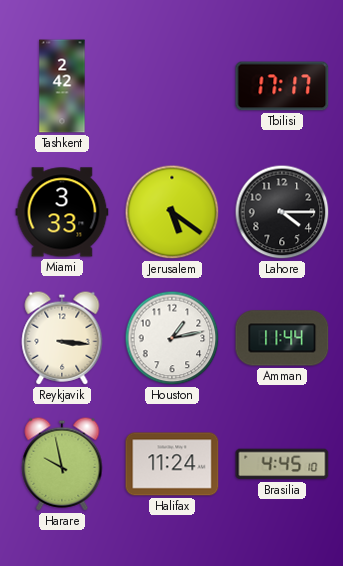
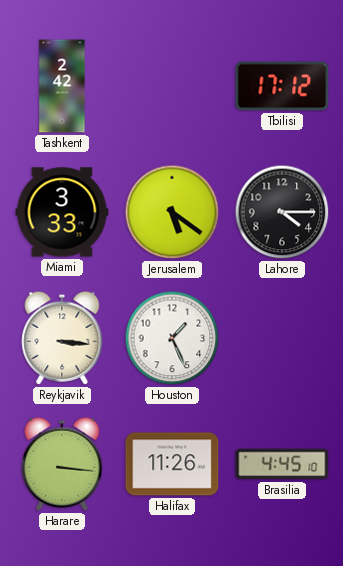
Tbilisi: 17:17 -> 17:12
Houston: 1:13 -> 1:26
Amman: 11:44 -> none
Harare: 9:58 -> 3:16
Halifax: 11:24 -> 11:26
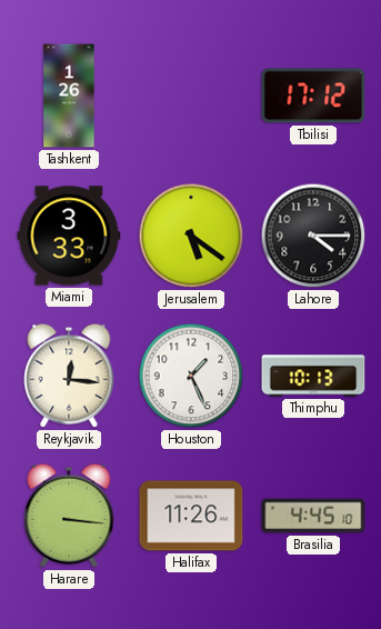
Tashkent: 2:42 -> 1:26
Reykjavik: 3:16 -> 12:16
Thimphu: none -> 10:13
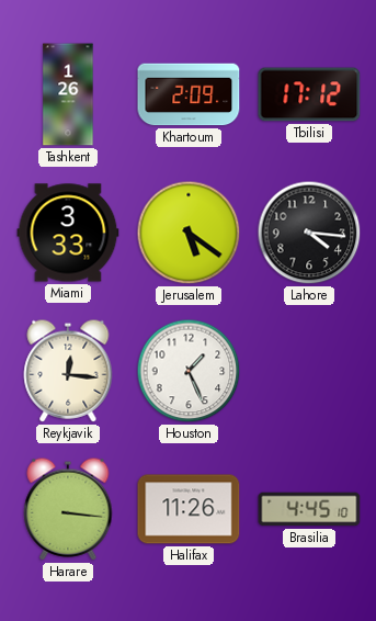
Khartoum: none -> 2:09
Lahore: 4:15 -> 4:16
Thimphu: 10:13 -> none
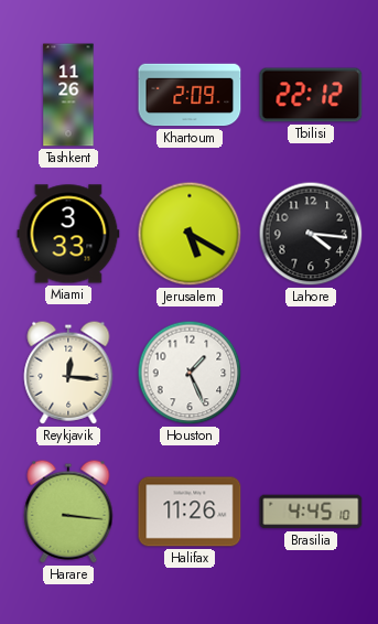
Tashkent: 1:26 -> 11:26
Tbilisi: 17:12 -> 22:12
Jerusalem: 5:21 -> 5:20
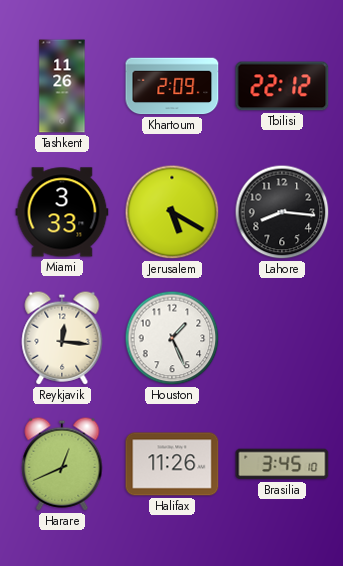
Lahore: 4:16 -> 8:16
Harare: 3:16 -> 12:41
Brasilia: 4:45 -> 3:45
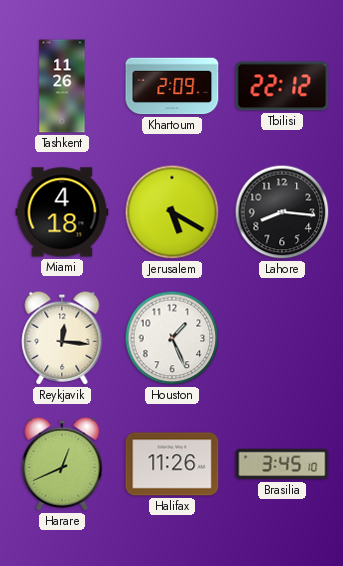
Miami: 3:33 -> 4:18
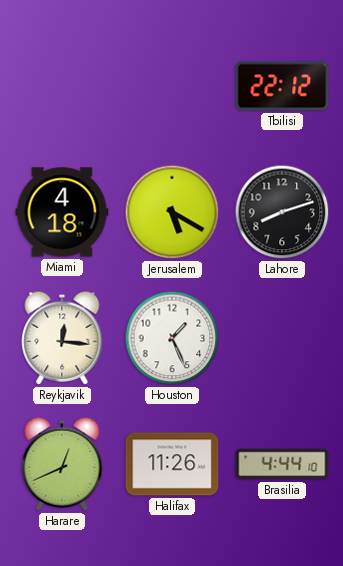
Tashkent: 11:26 -> none
Khartoum: 2:09 -> none
Lahore: 8:16 -> 8:12
Brasilia: 3:45 -> 4:44
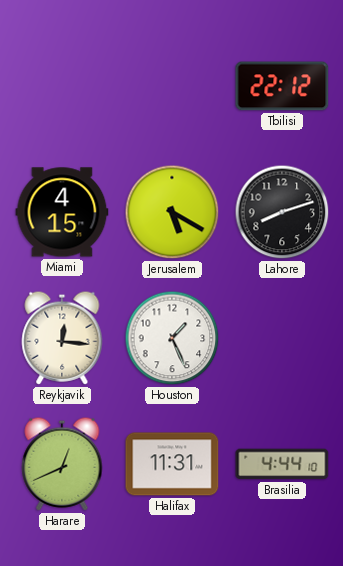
Miami: 4:18 -> 4:15
Halifax: 11:26 -> 11:31
